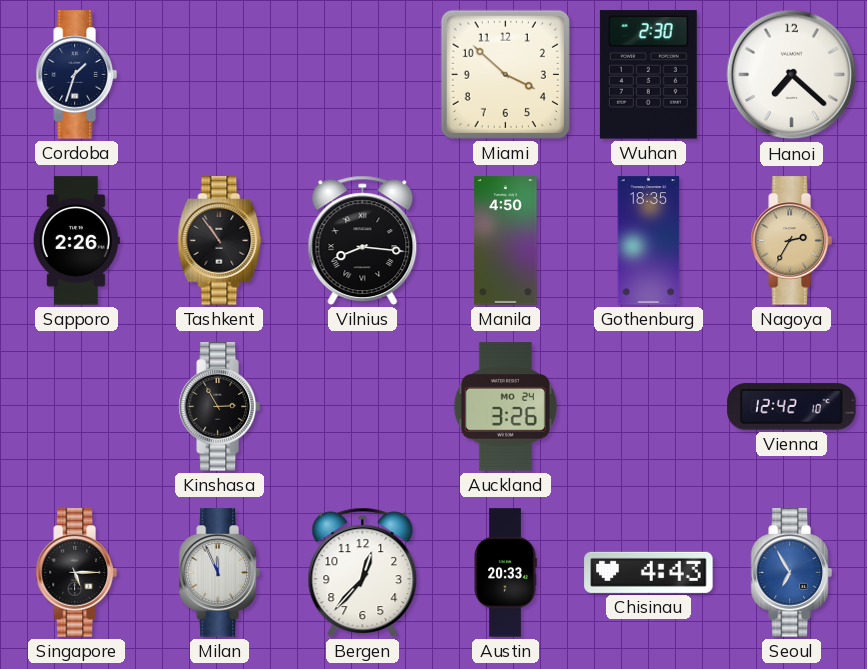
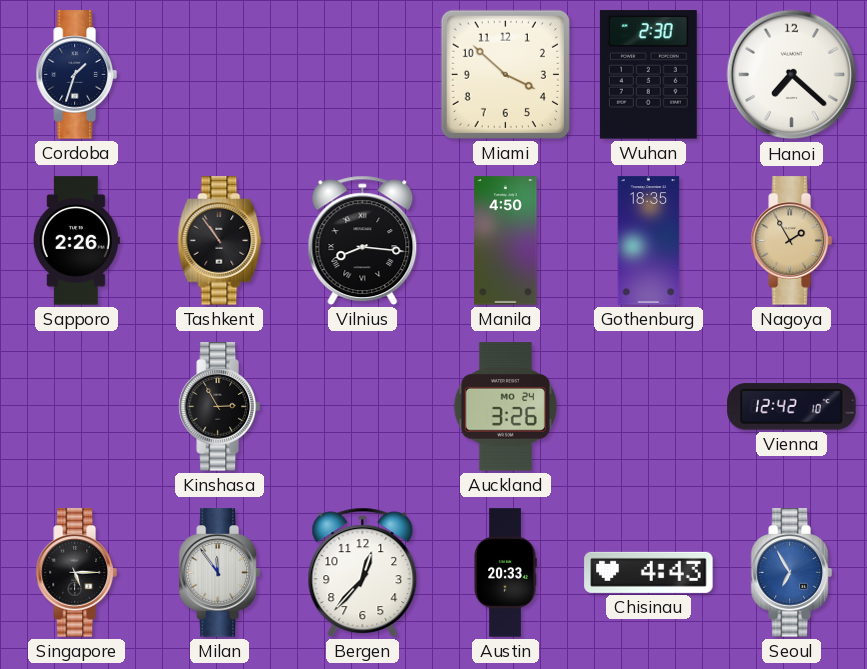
Nagoya: 2:35 -> 1:55
Milan: 11:56 -> 11:54
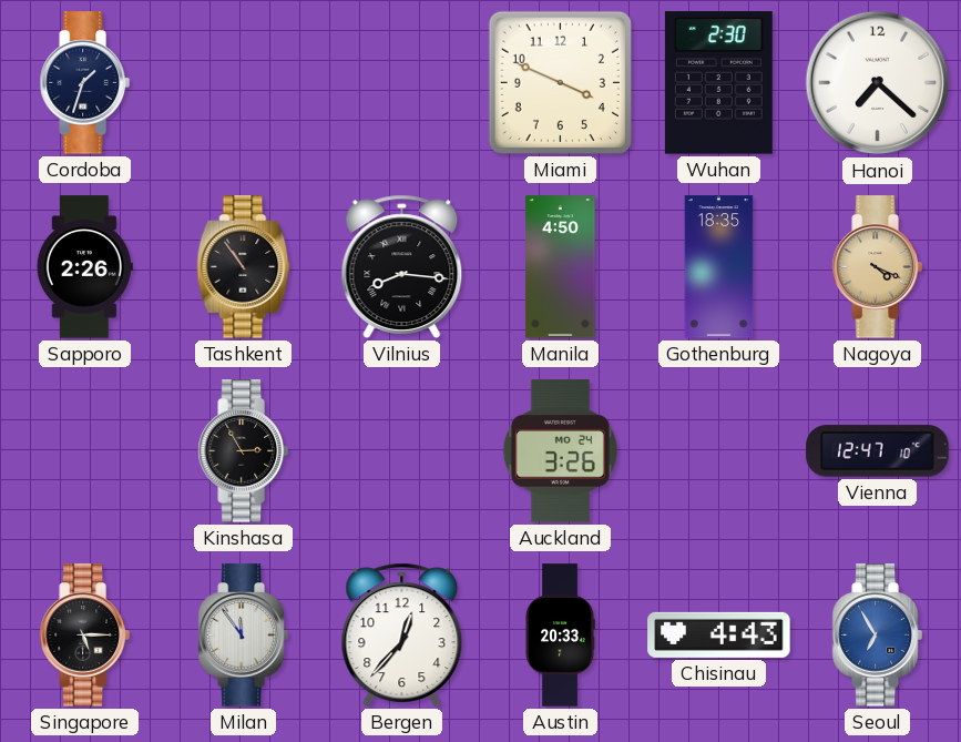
Miami: 3:52 -> 3:49
Nagoya: 1:55 -> 4:19
Vienna: 12:42 -> 12:47
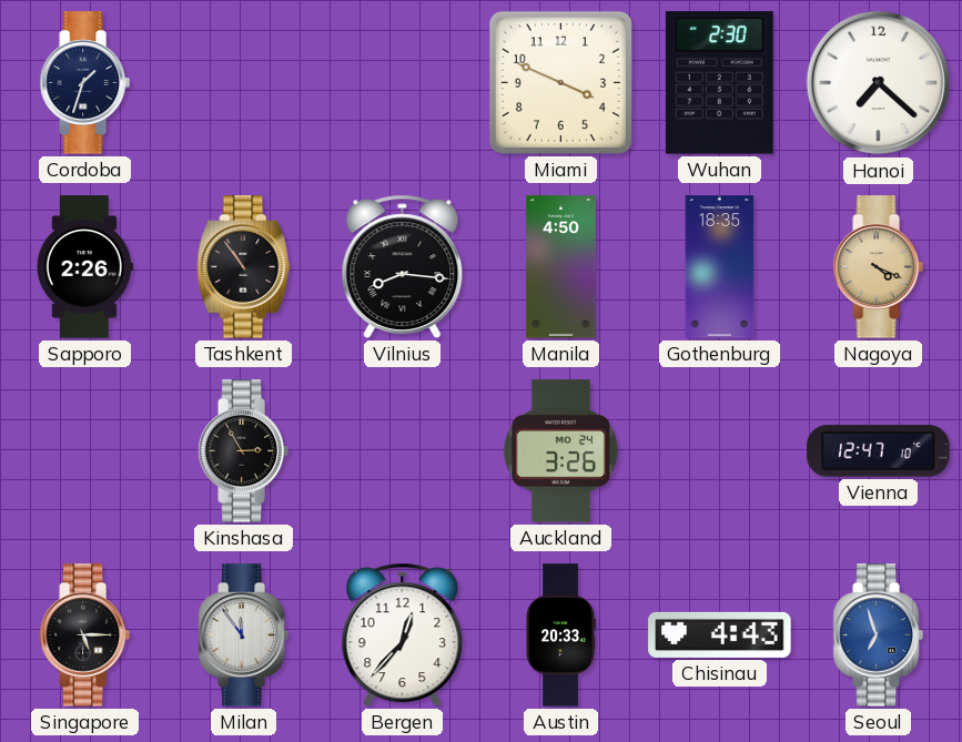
Seoul: 6:55 -> 6:57
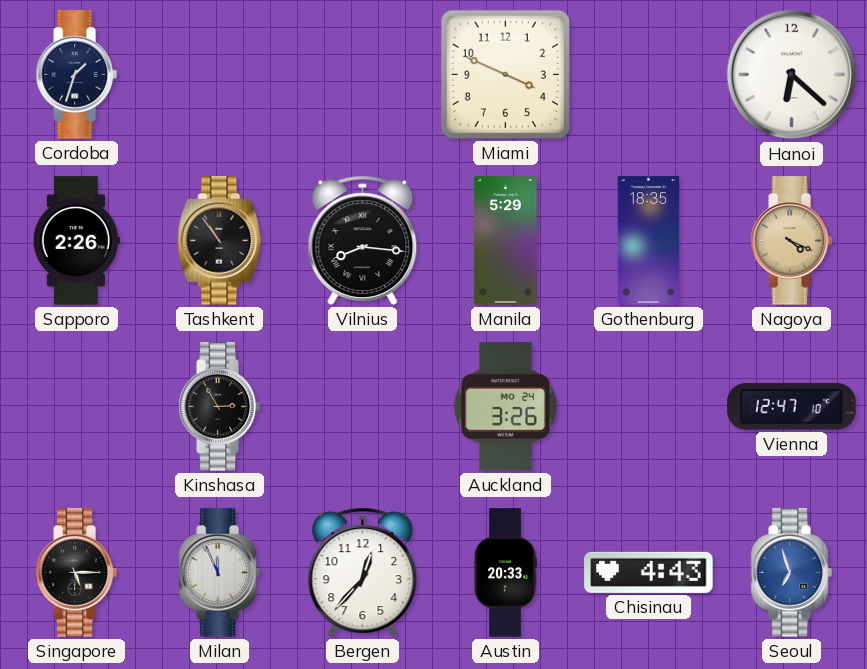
Wuhan: 2:30 -> none
Hanoi: 7:22 -> 6:22
Manila: 4:50 -> 5:29
Milan: 11:54 -> 11:56
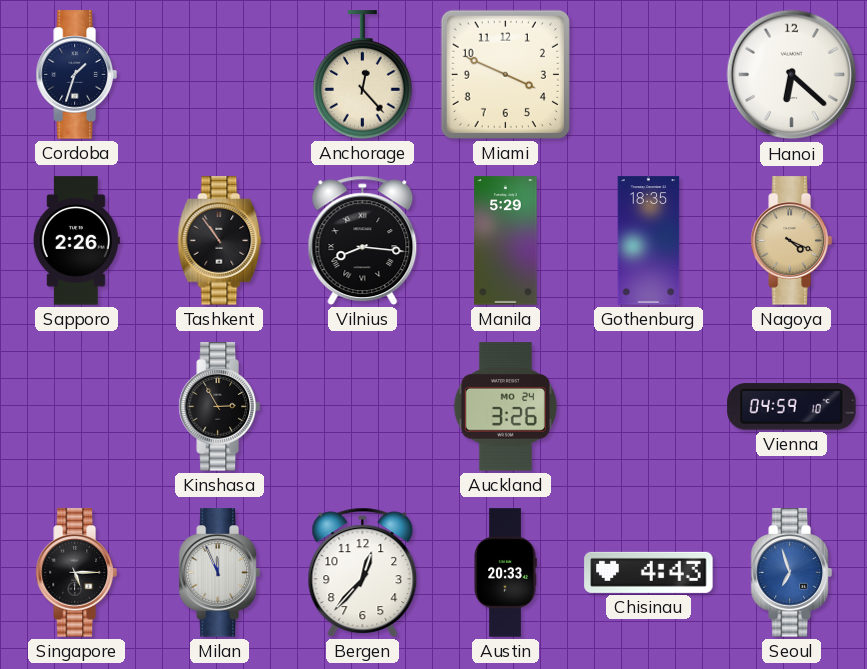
Anchorage: none -> 12:23
Vienna: 12:47 -> 04:59
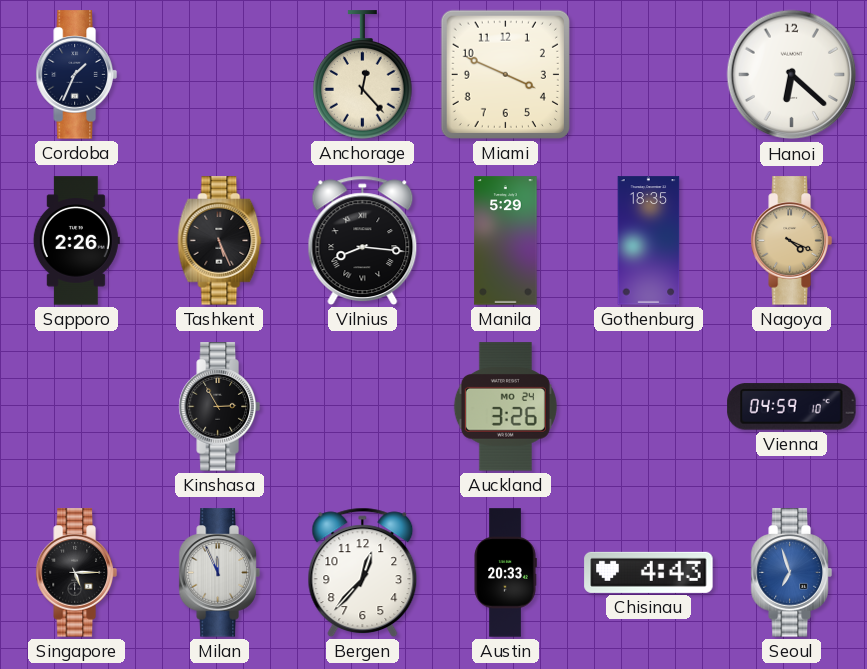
Cordoba: 1:33 -> 1:34
Tashkent: 10:54 -> 5:26
